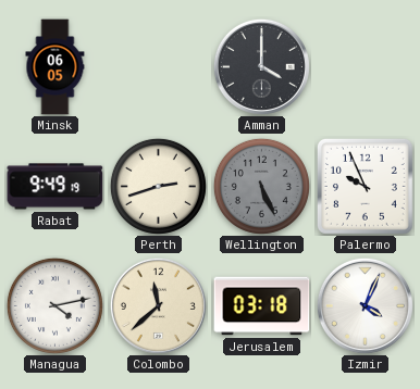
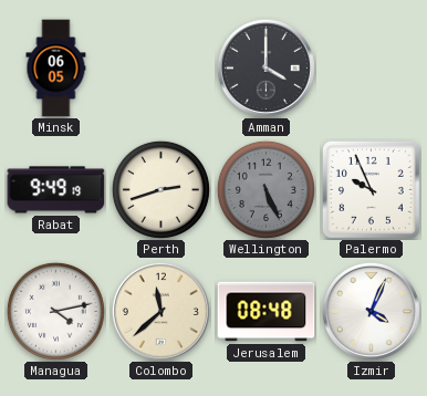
Jerusalem: 03:18 -> 08:48
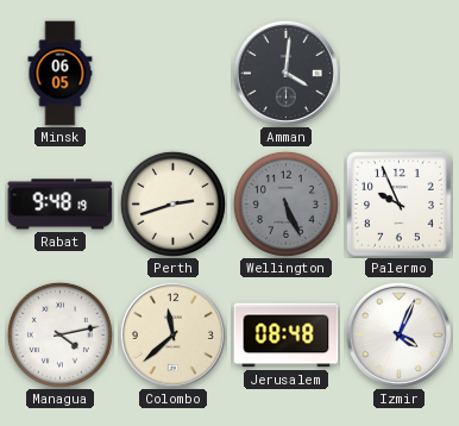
Amman: 4:00 -> 4:01
Rabat: 9:49 -> 9:48
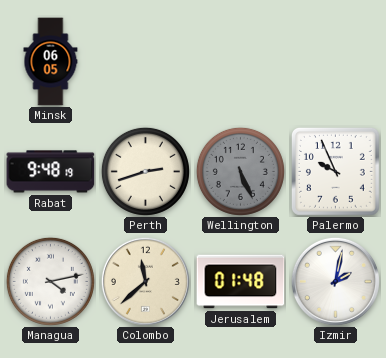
Amman: 4:01 -> none
Jerusalem: 08:48 -> 01:48
Izmir: 4:04 -> 2:02
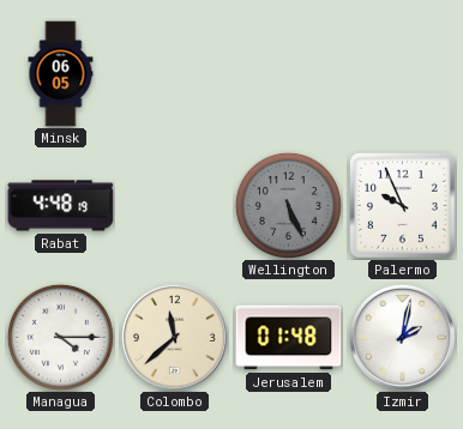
Rabat: 9:48 -> 4:48
Perth: 2:42 -> none
Managua: 4:13 -> 4:15
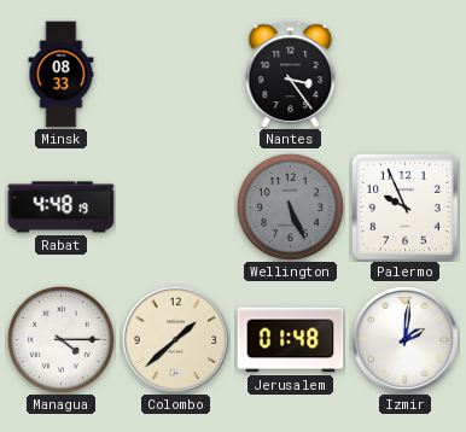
Minsk: 06:05 -> 08:33
Nantes: none -> 3:24
Colombo: 11:38 -> 1:38
Izmir: 2:02 -> 2:01
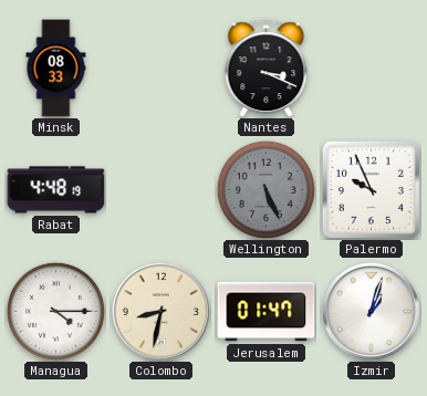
Nantes: 3:24 -> 3:19
Colombo: 1:38 -> 8:32
Jerusalem: 01:48 -> 01:47
Izmir: 2:01 -> 1:03
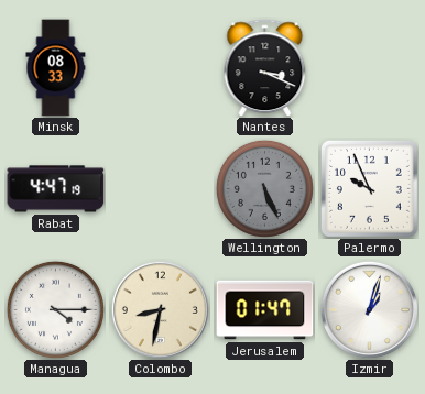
Rabat: 4:48 -> 4:47
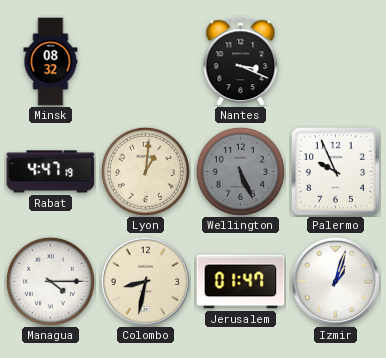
Minsk: 08:33 -> 08:32
Lyon: none -> 1:01
